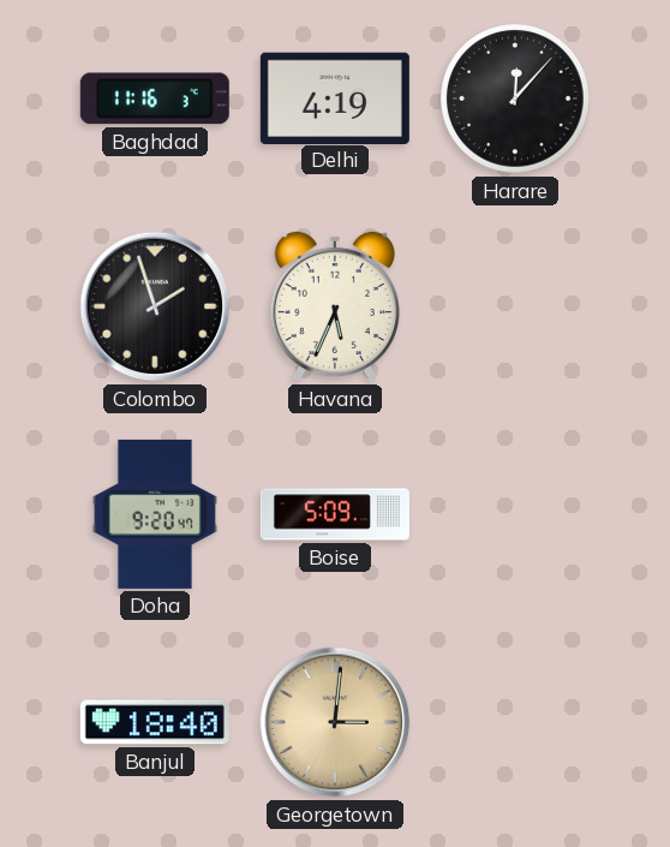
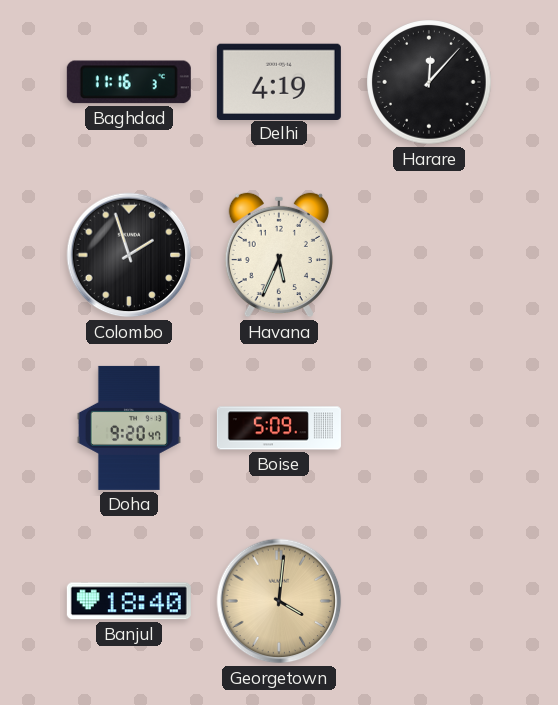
Georgetown: 3:01 -> 4:01
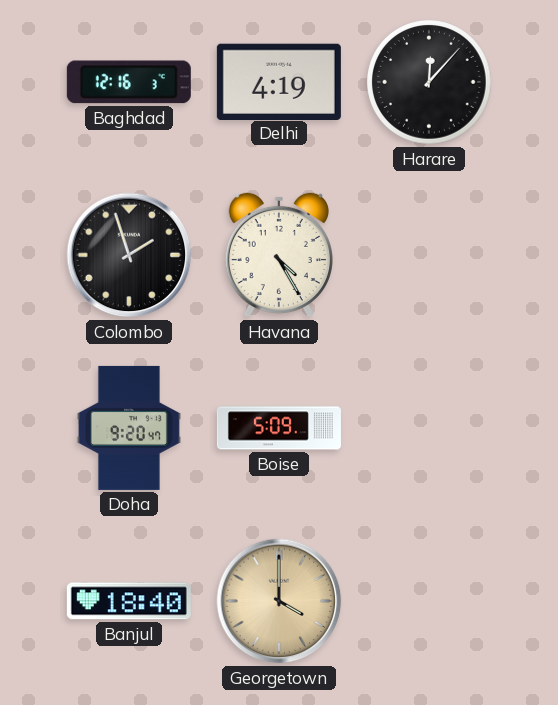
Baghdad: 11:16 -> 12:16
Havana: 5:34 -> 4:25
Georgetown: 4:01 -> 4:00
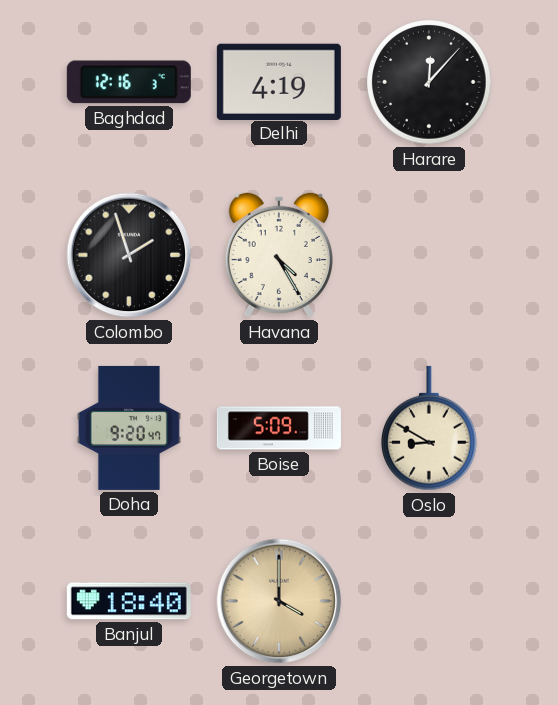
Oslo: none -> 8:50
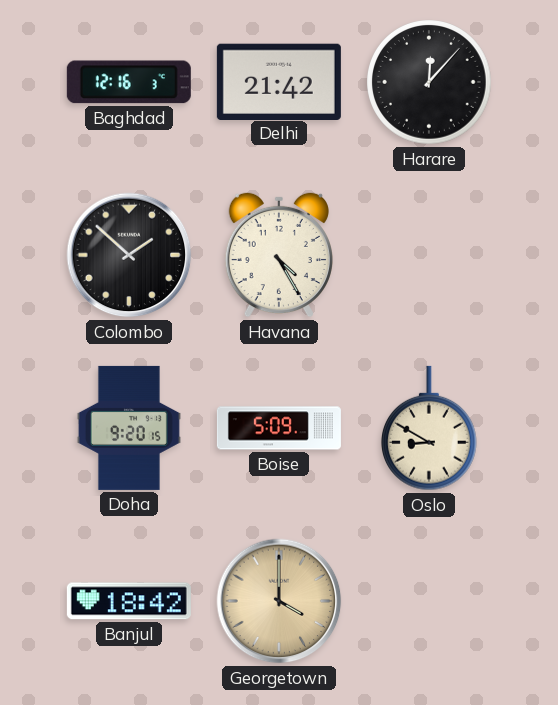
Delhi: 4:19 -> 21:42
Colombo: 1:57 -> 1:52
Doha: 9:20:47 -> 9:20:15
Banjul: 18:40 -> 18:42
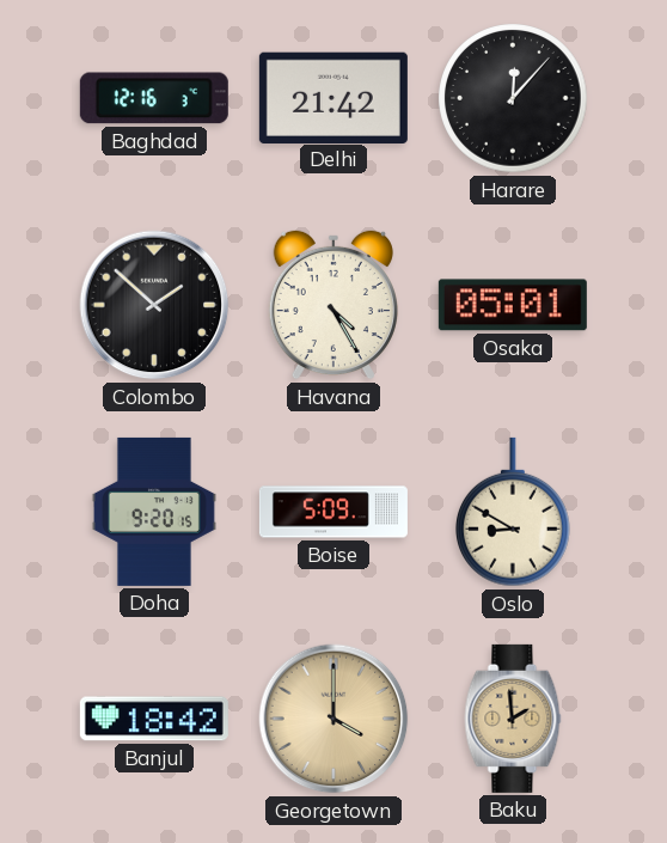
Osaka: none -> 05:01
Baku: none -> 1:59
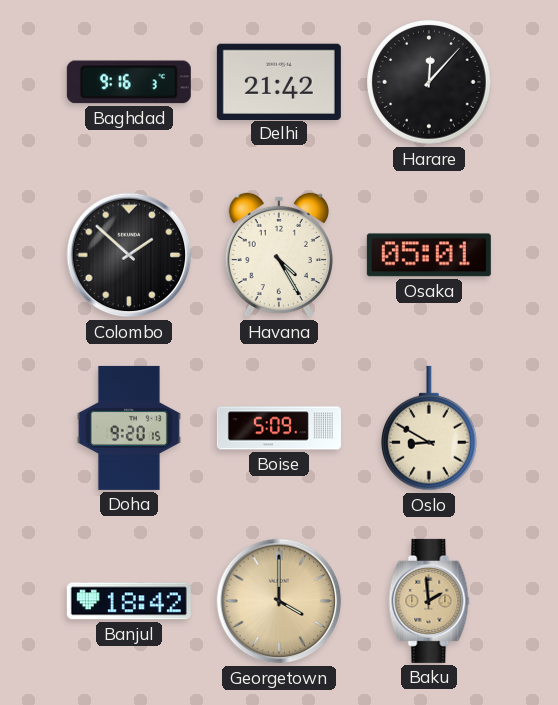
Baghdad: 12:16 -> 9:16
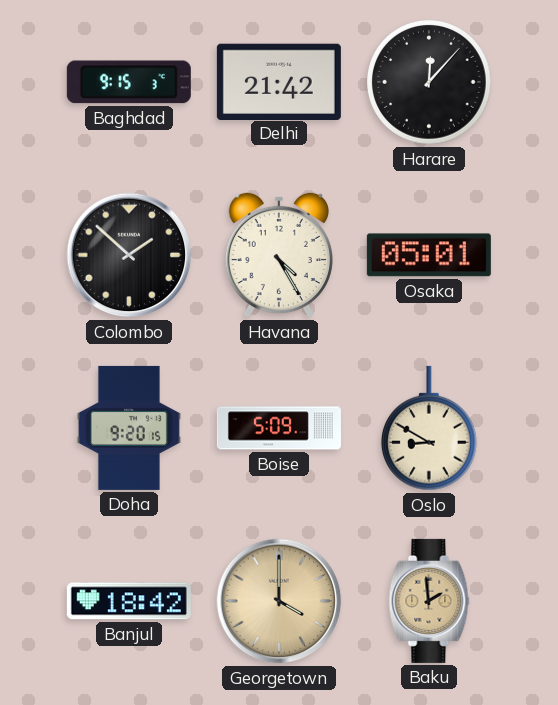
Baghdad: 9:16 -> 9:15
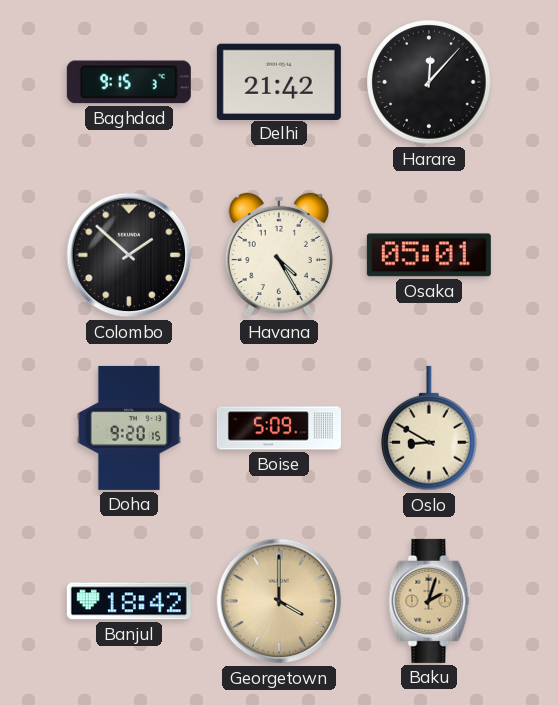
Baku: 1:59 -> 2:03
